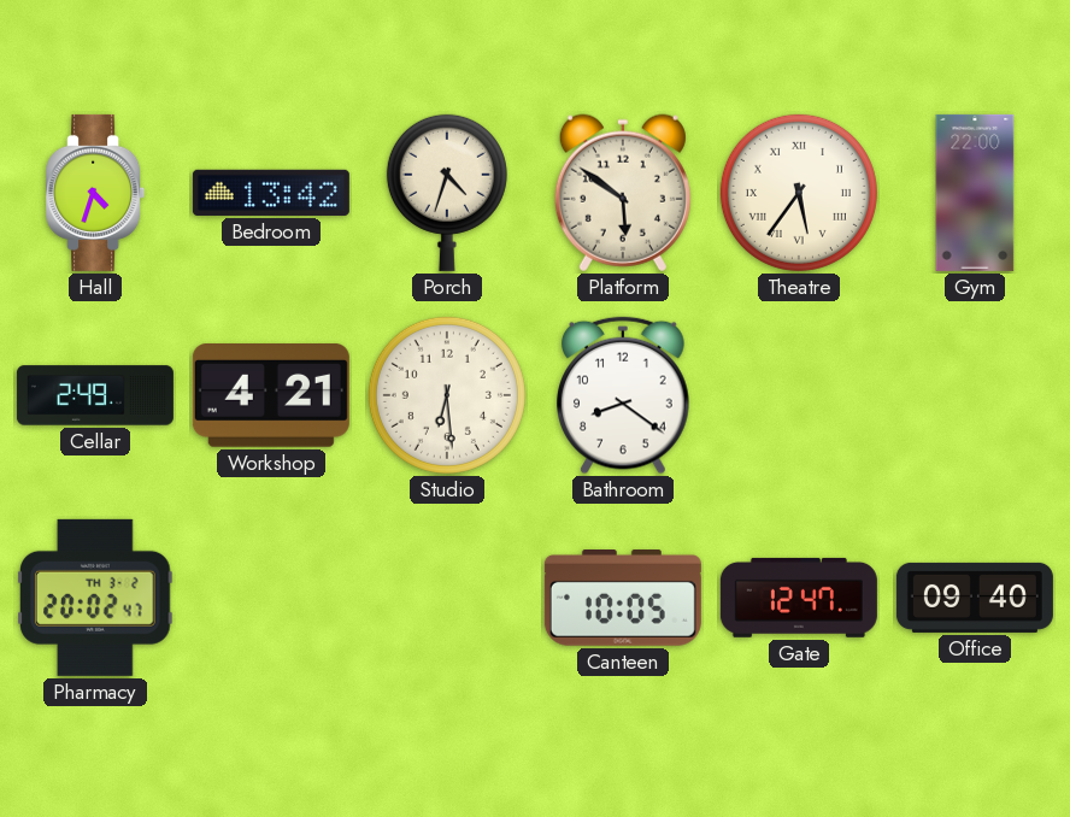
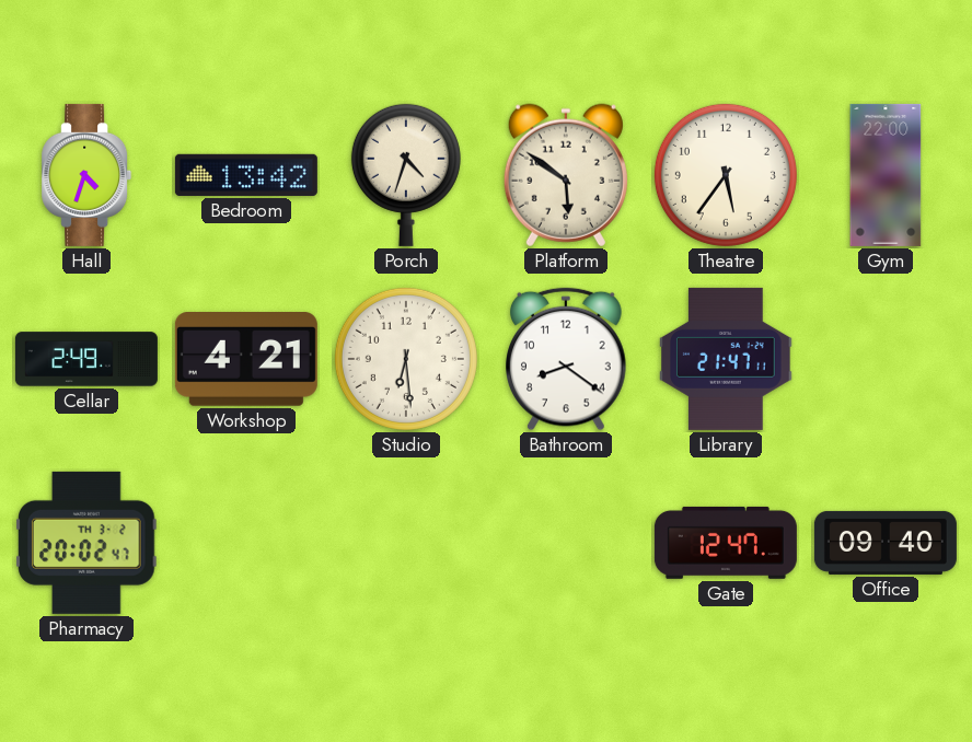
Theatre numerals: Roman -> Arabic
Library: none -> 21:47
Canteen: 10:05 -> none
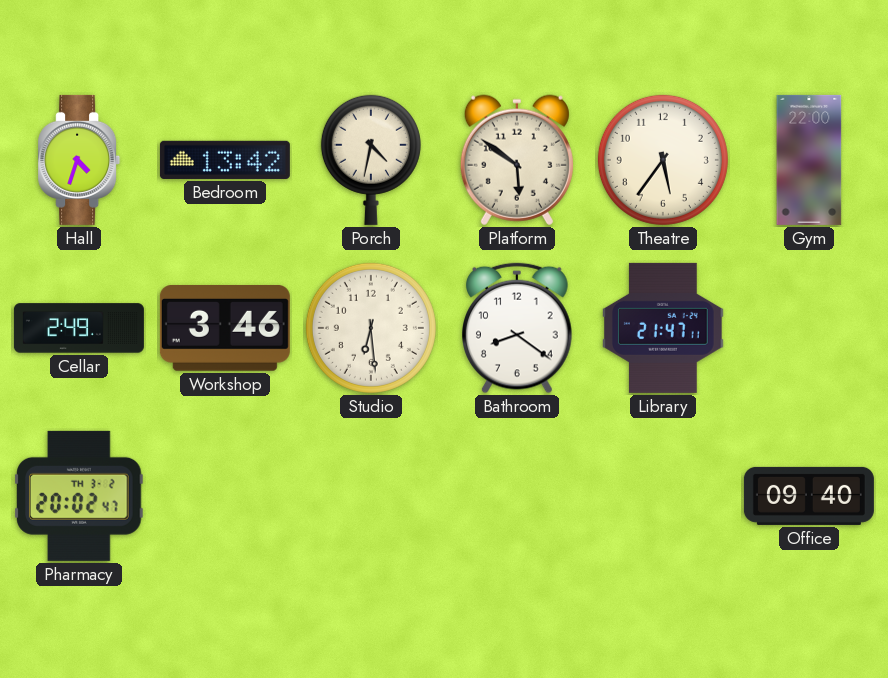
Porch: 4:33 -> 4:32
Workshop: 4:21 -> 3:46
Gate: 12:47 -> none
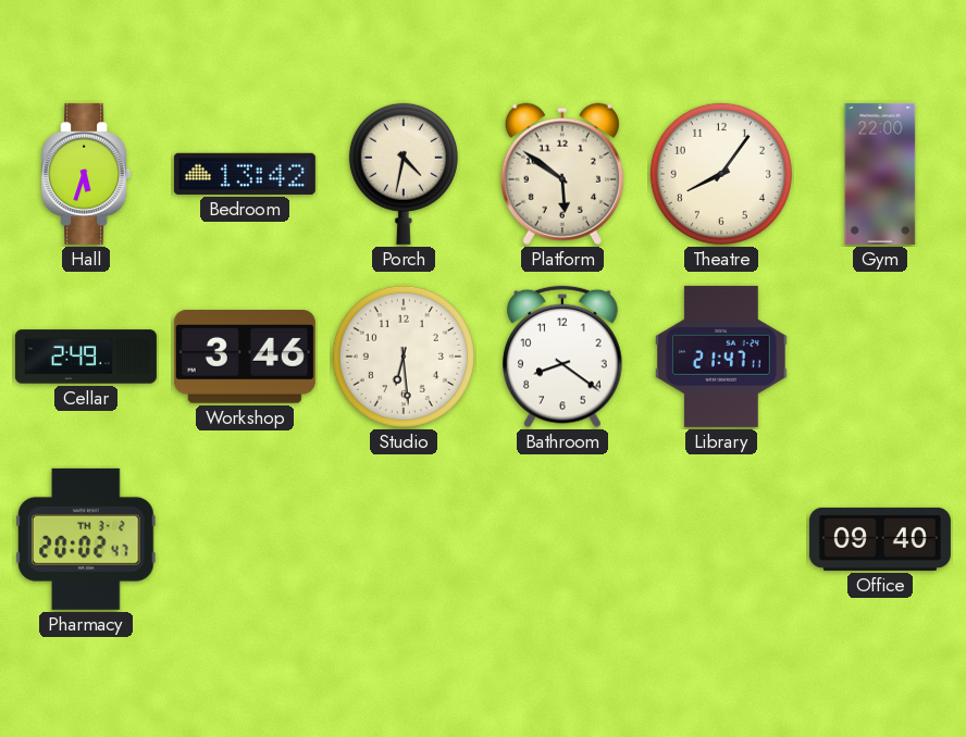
Hall: 4:33 -> 5:33
Theatre: 5:36 -> 8:06
